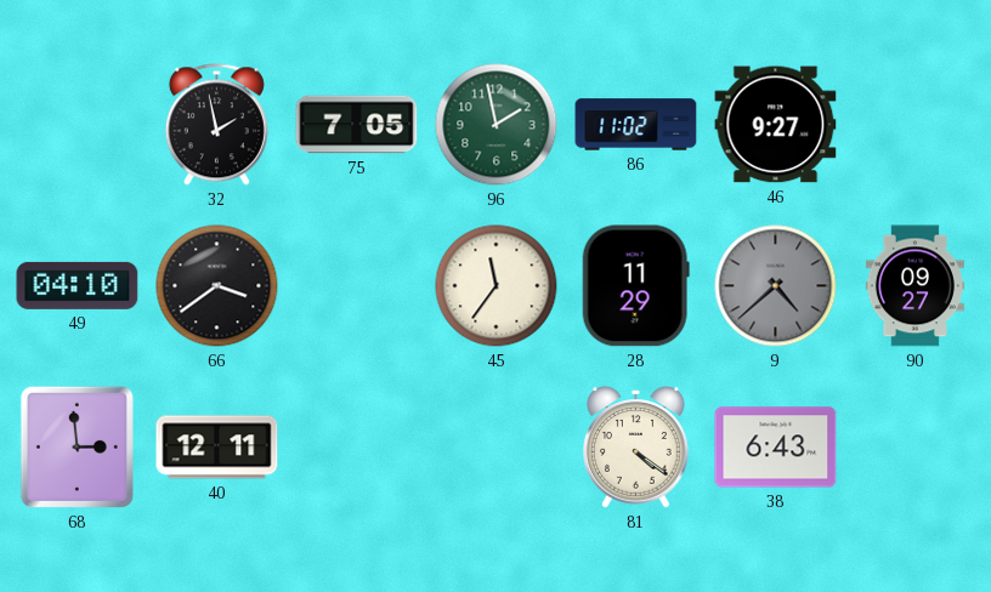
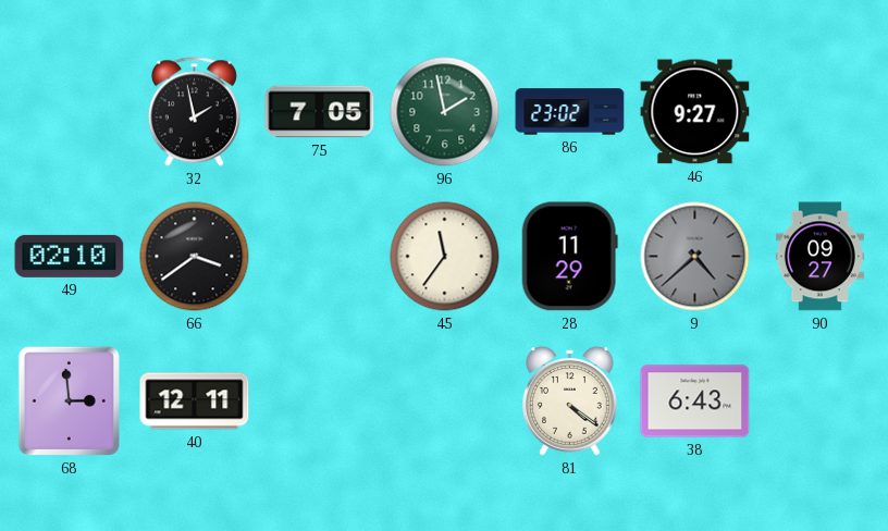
86: 11:02 -> 23:02
49: 04:10 -> 02:10
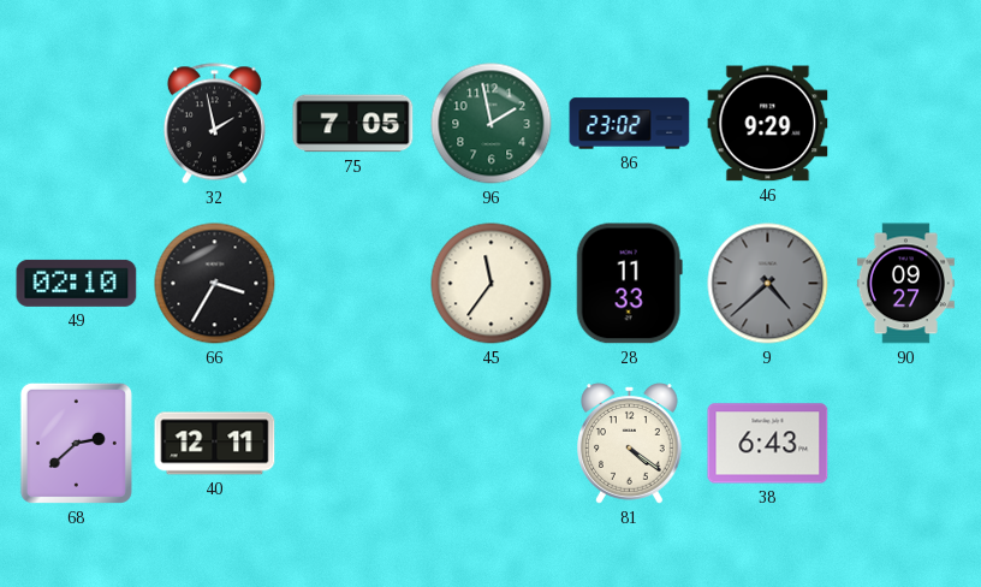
46: 9:27 -> 9:29
66: 3:39 -> 3:35
28: 11:29 -> 11:33
68: 2:59 -> 2:38
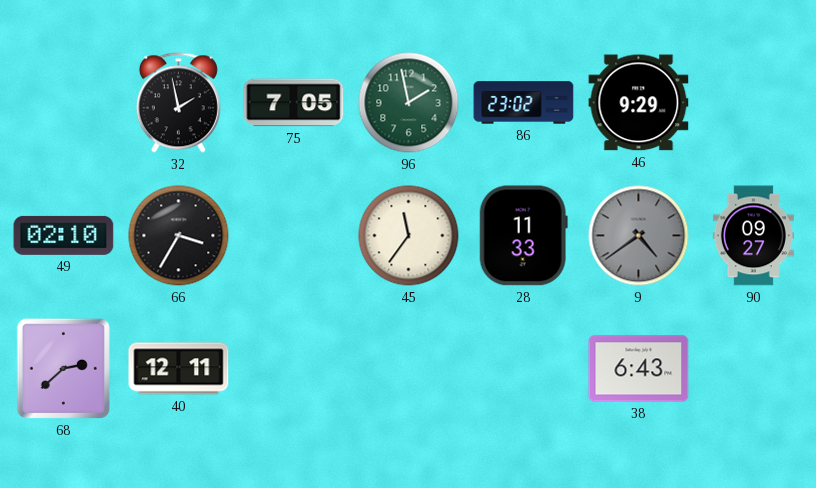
9: 4:38 -> 4:39
81: 4:21 -> none
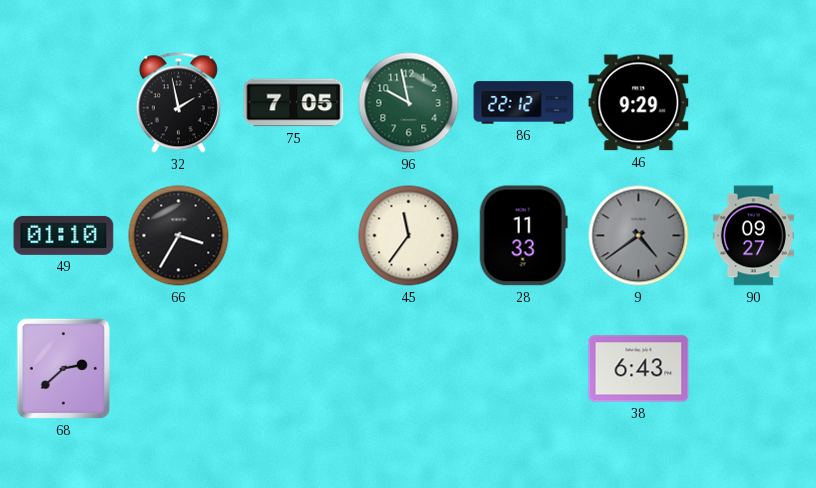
96: 1:58 -> 9:58
86: 23:02 -> 22:12
49: 02:10 -> 01:10
40: 12:11 -> none
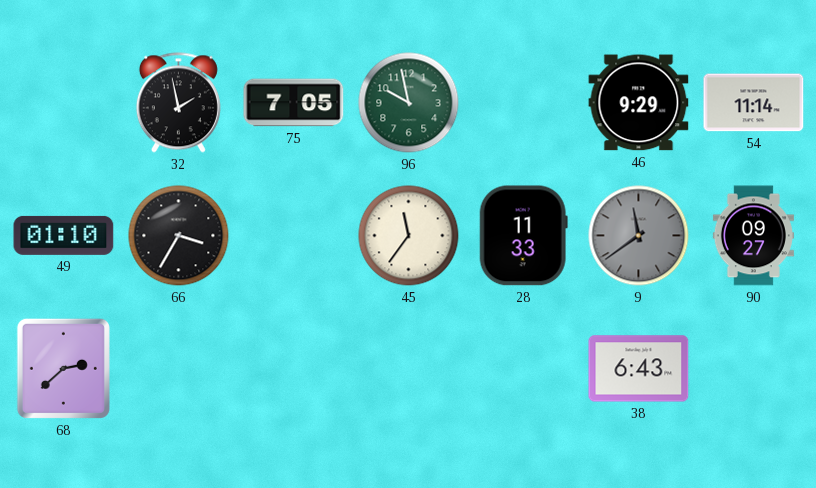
86: 22:12 -> none
54: none -> 11:14
9: 4:39 -> 11:39
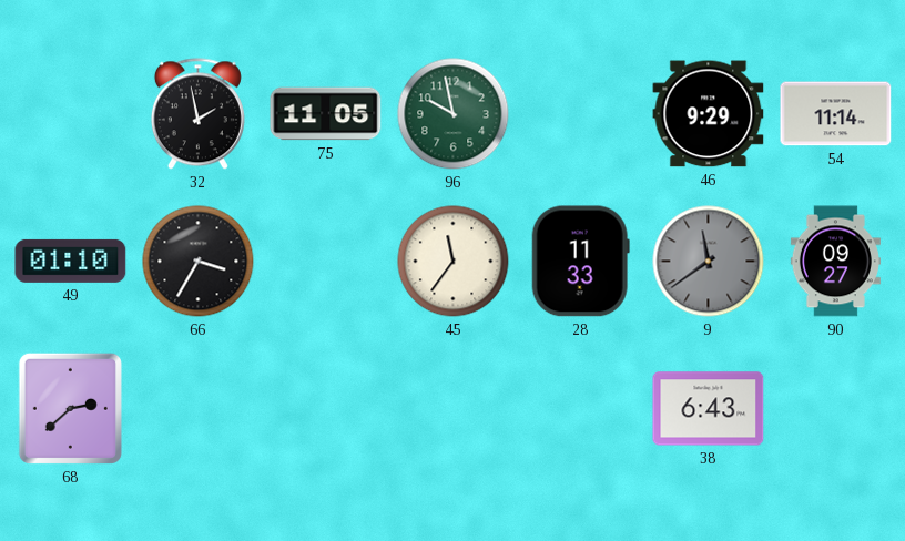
75: 7:05 -> 11:05
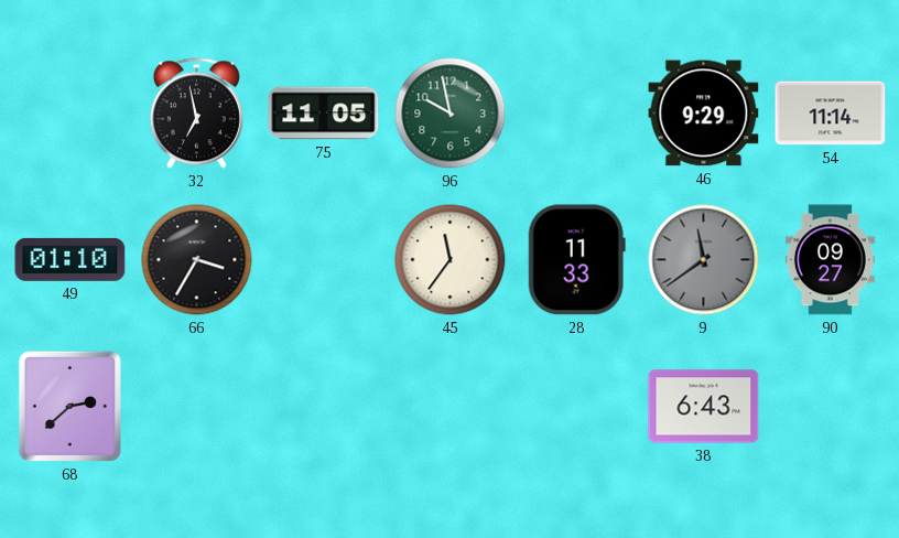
32: 1:58 -> 6:58
